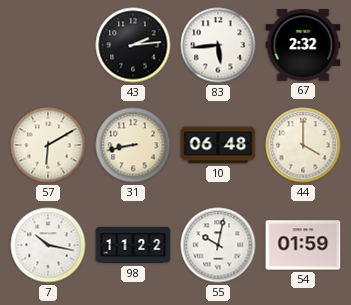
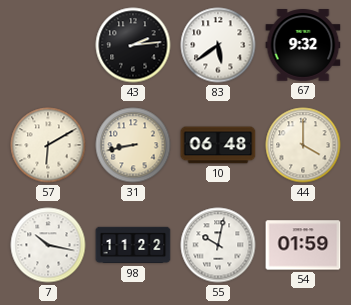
83: 5:44 -> 5:39
67: 2:32 -> 9:32
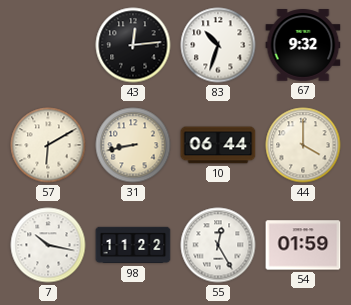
43: 2:14 -> 12:14
83: 5:39 -> 10:33
10: 06:48 -> 06:44
55: 10:02 -> 12:25
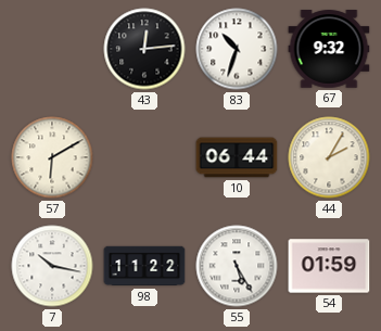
31: 8:43 -> none
44: 4:00 -> 2:05
55: 12:25 -> 5:25
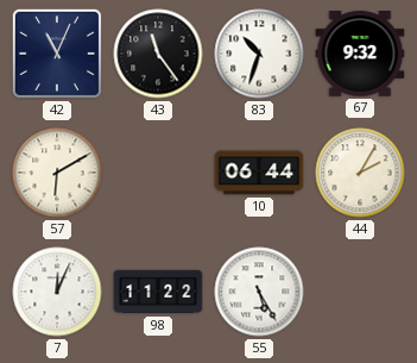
42: none -> 11:04
43: 12:14 -> 11:24
7: 10:17 -> 12:04
54: 01:59 -> none
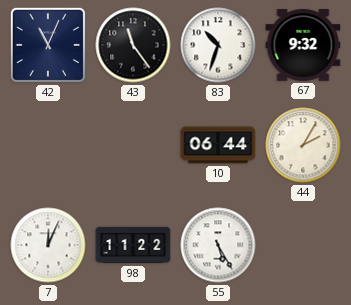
57: 6:10 -> none
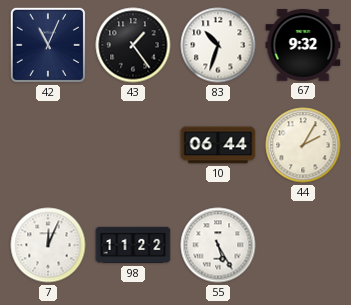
43: 11:24 -> 1:24
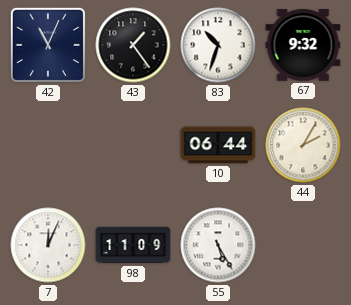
98: 11:22 -> 11:09
